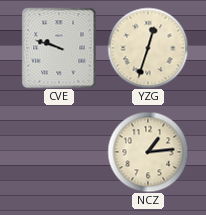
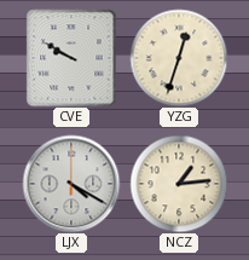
CVE: 9:48 -> 9:50
LJX: none -> 4:20
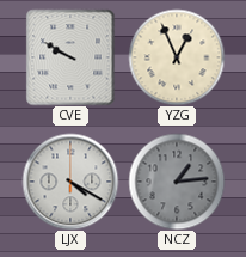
YZG: 12:33 -> 12:56
NCZ dial: cream -> grey
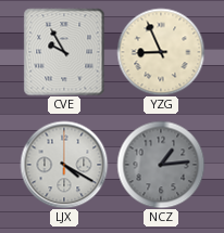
CVE: 9:50 -> 9:55
YZG: 12:56 -> 8:56
